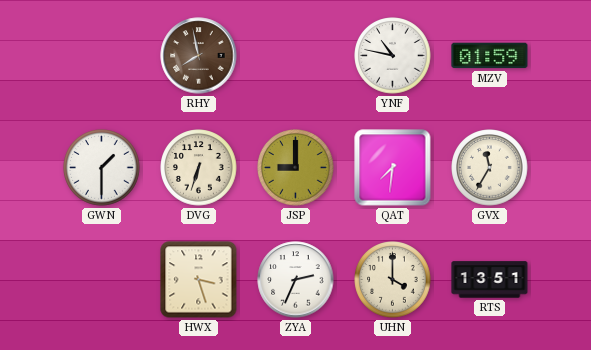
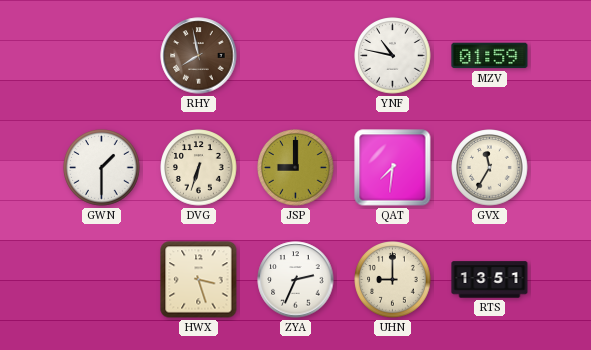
UHN: 4:00 -> 9:00
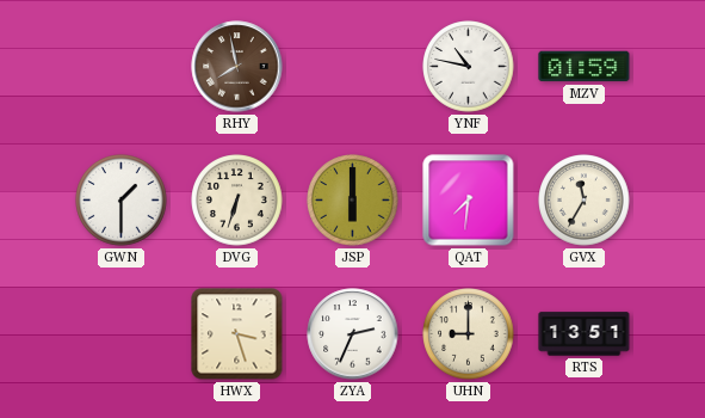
JSP: 9:00 -> 6:00
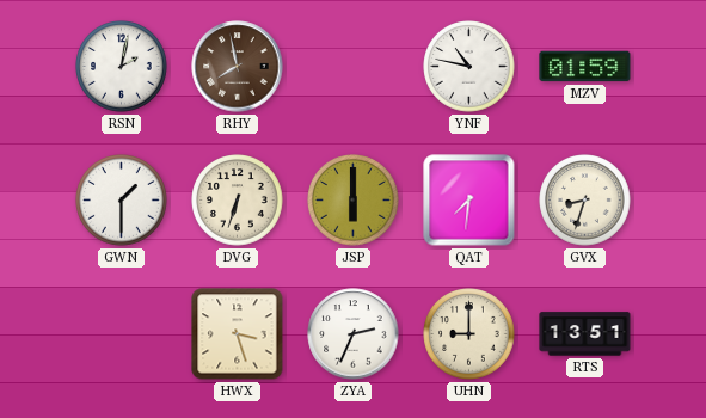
RSN: none -> 2:02
GVX: 11:35 -> 8:33
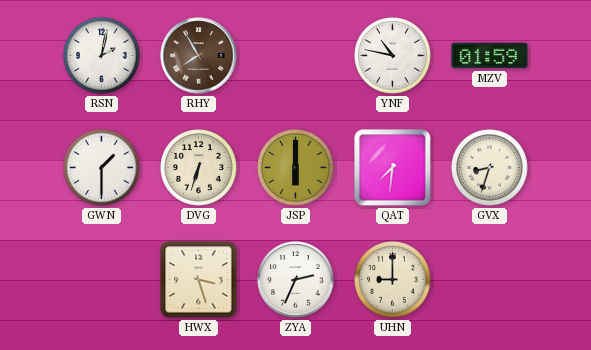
RHY: 7:58 -> 7:55
RTS: 13:51 -> none
